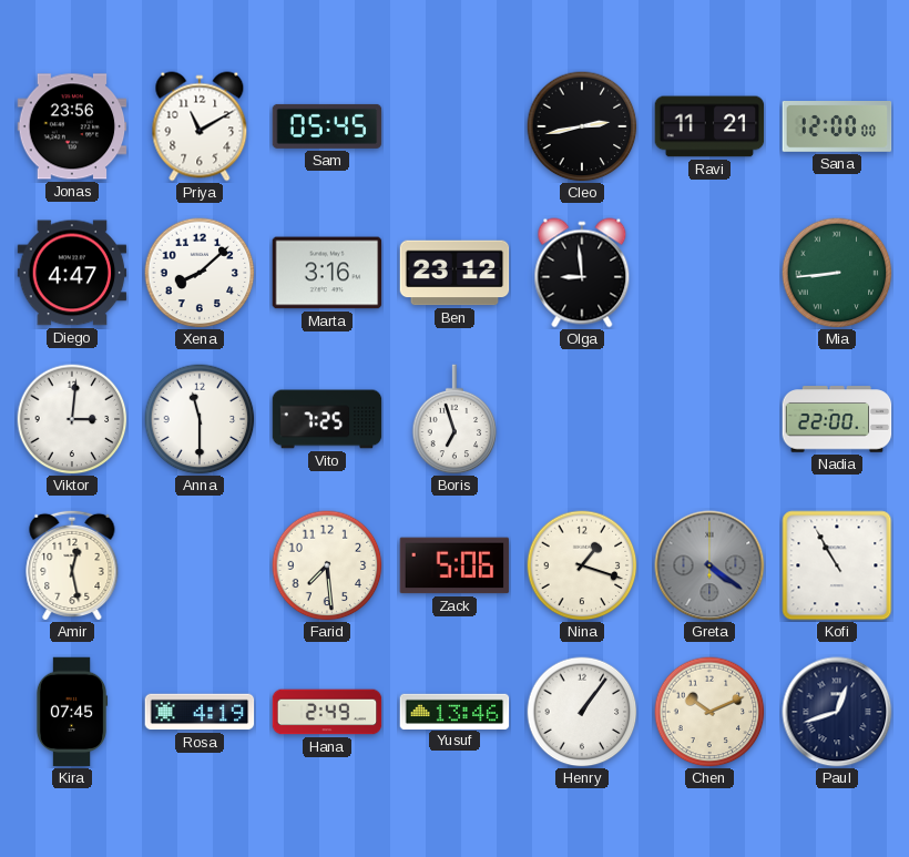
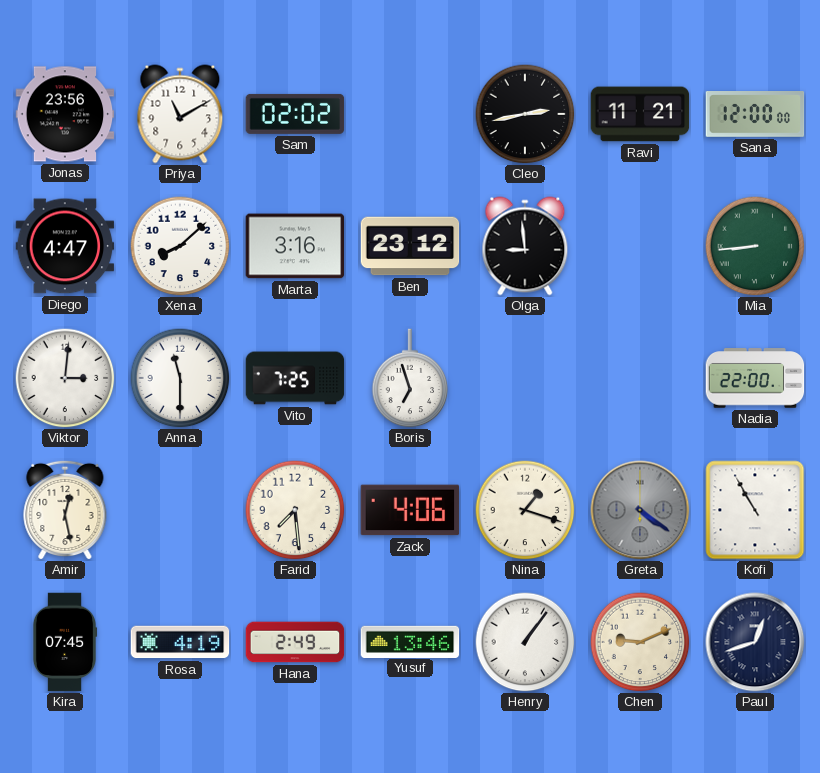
Sam: 05:45 -> 02:02
Zack: 5:06 -> 4:06
Chen: 10:11 -> 9:11
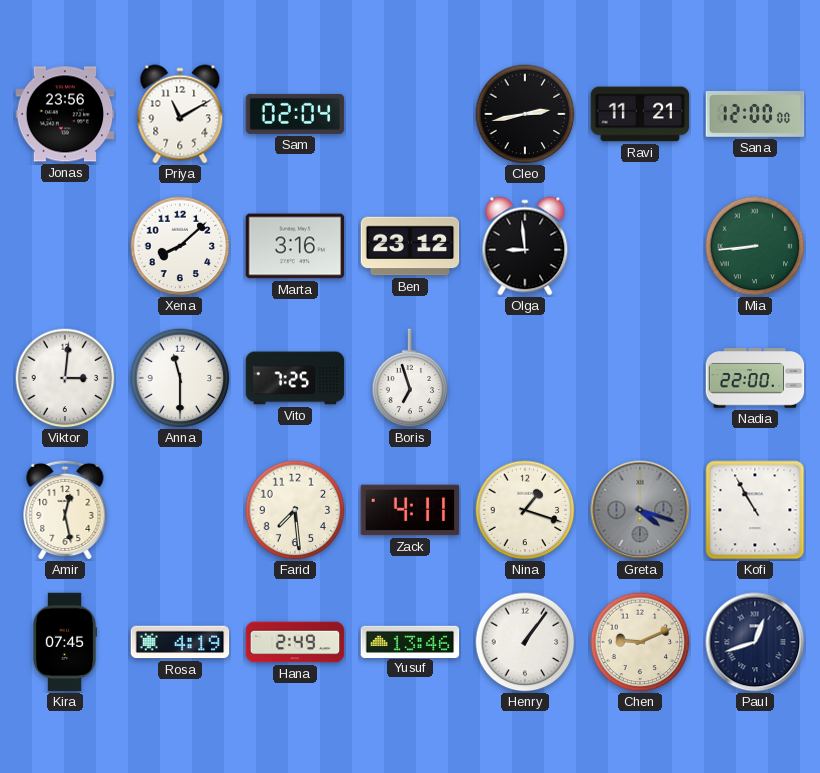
Sam: 02:02 -> 02:04
Diego: 4:47 -> none
Zack: 4:06 -> 4:11
Greta: 4:21 -> 4:18
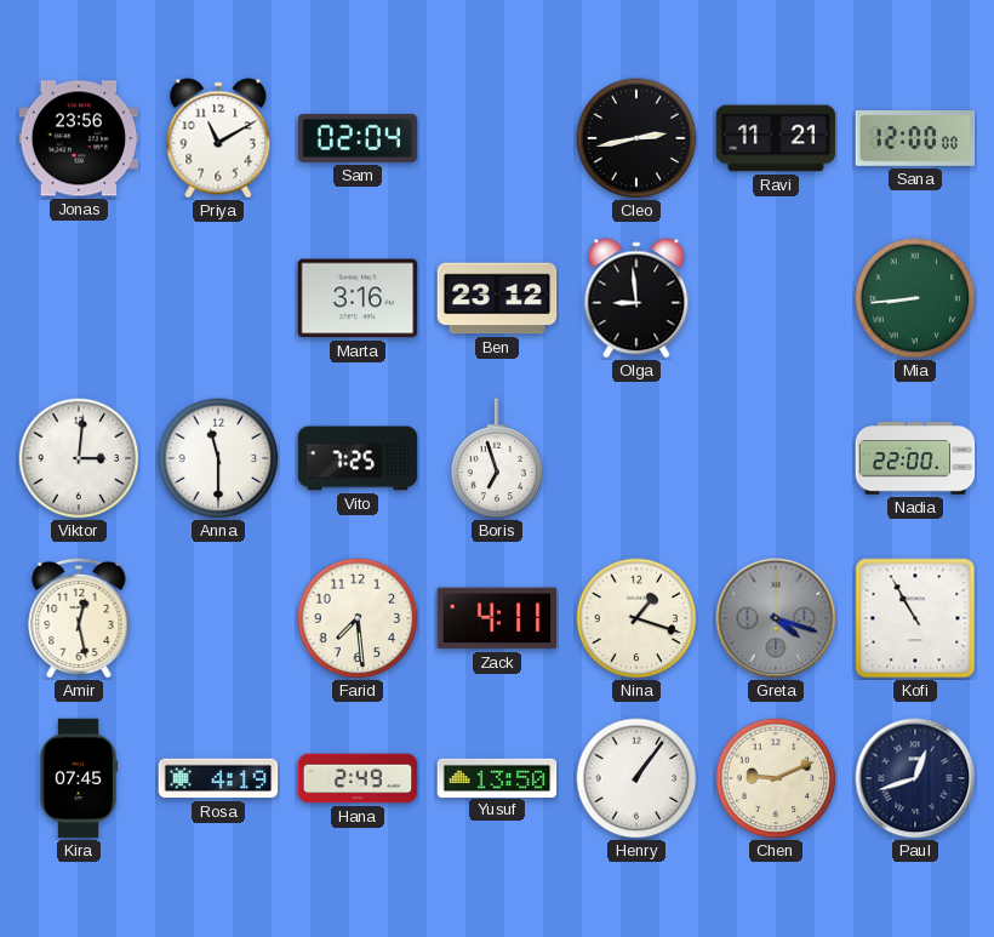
Xena: 8:08 -> none
Yusuf: 13:46 -> 13:50
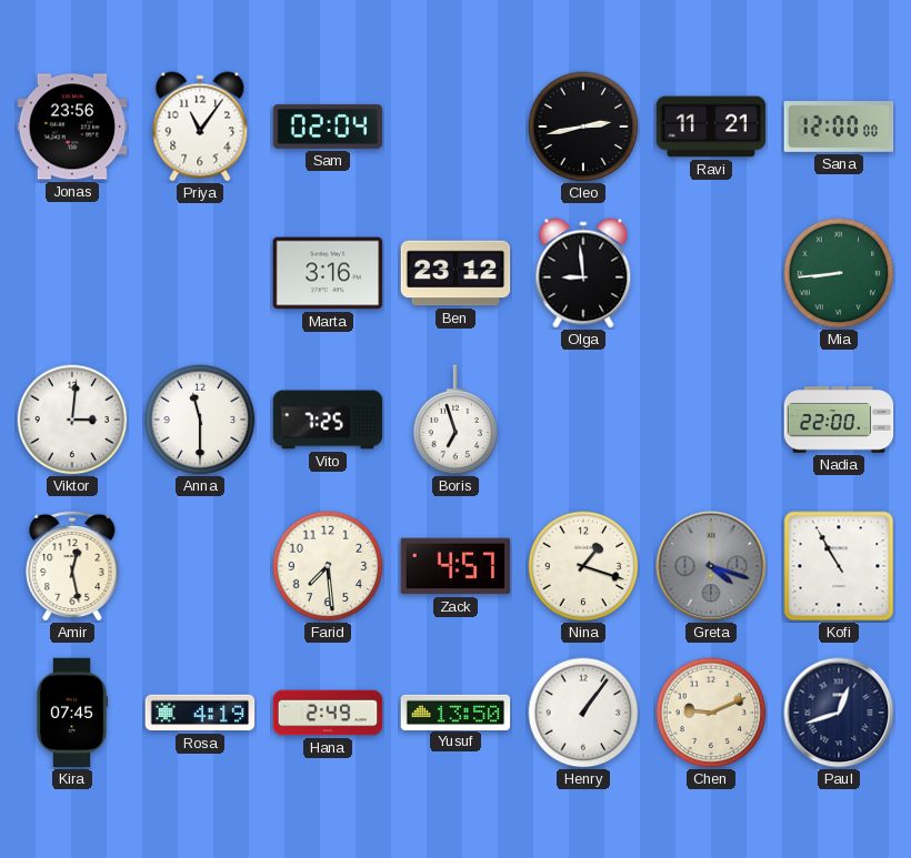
Priya: 11:10 -> 11:06
Zack: 4:11 -> 4:57
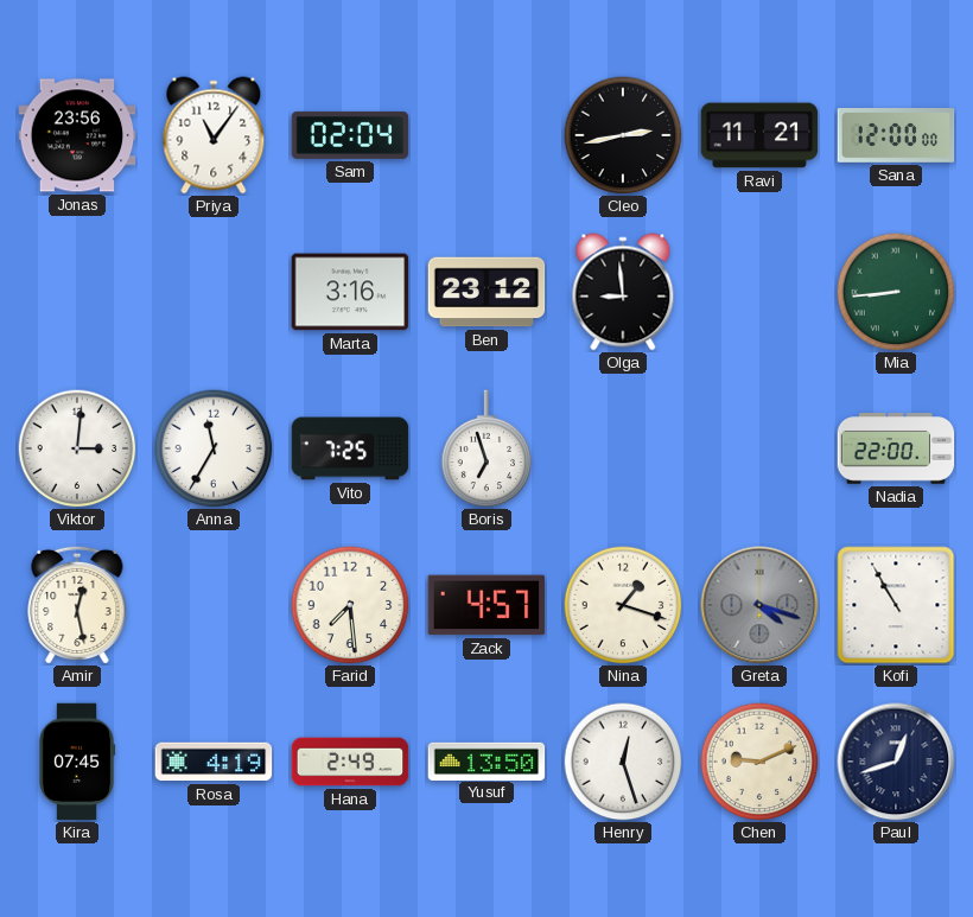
Anna: 11:30 -> 11:35
Henry: 1:06 -> 12:27
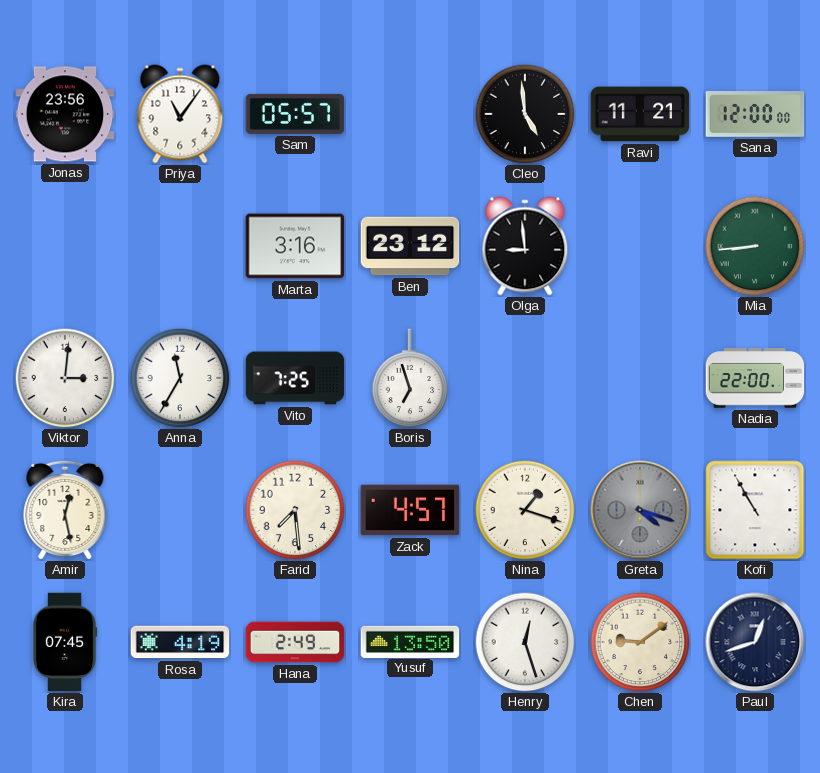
Sam: 02:04 -> 05:57
Cleo: 2:43 -> 4:59
Chen: 9:11 -> 9:09
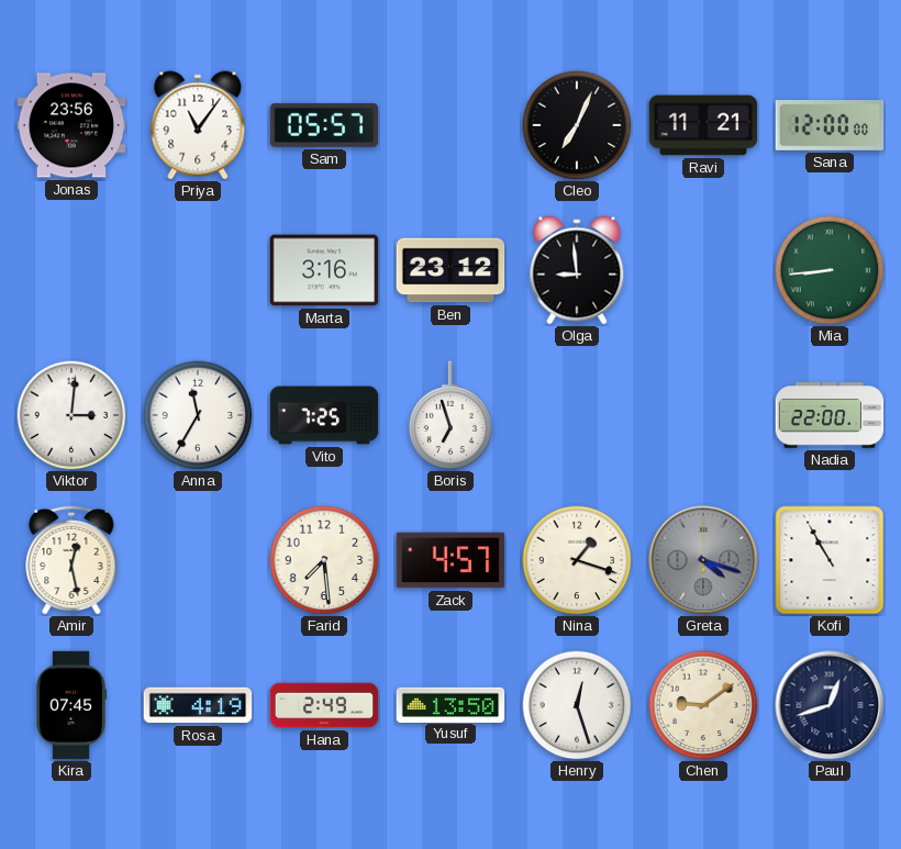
Cleo: 4:59 -> 7:04
